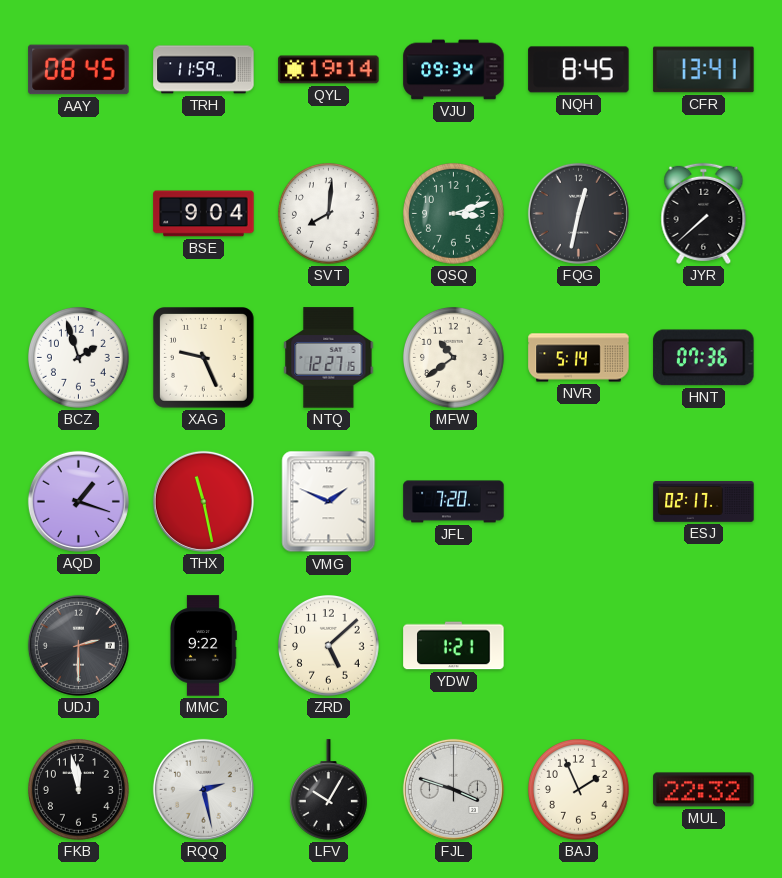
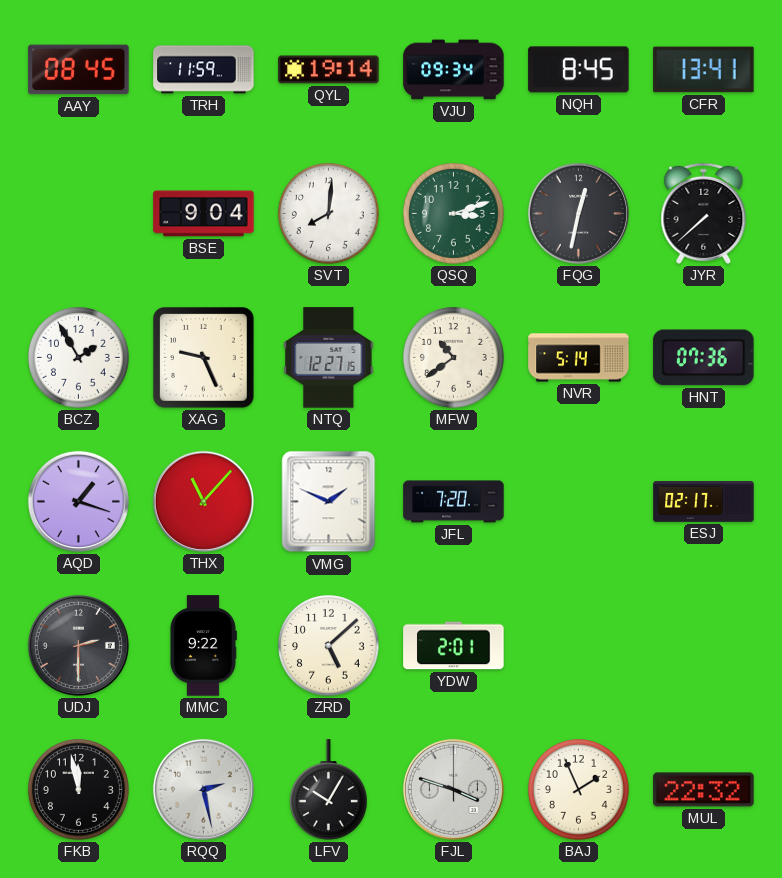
BCZ: 1:57 -> 1:55
THX: 11:28 -> 11:07
YDW: 1:21 -> 2:01
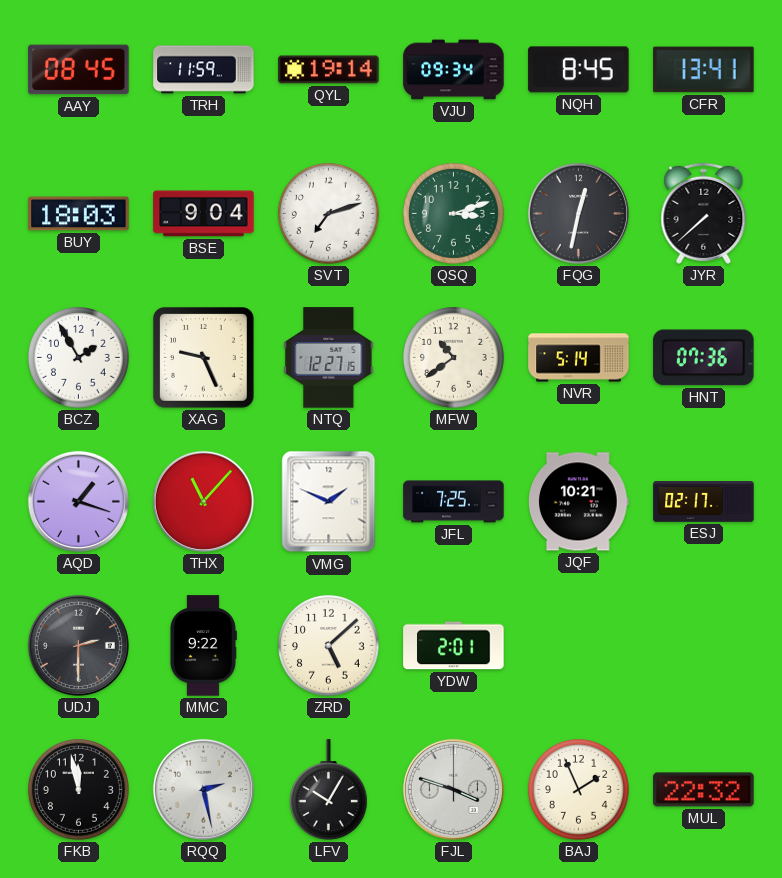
BUY: none -> 18:03
SVT: 8:01 -> 7:12
JFL: 7:20 -> 7:25
JQF: none -> 10:21
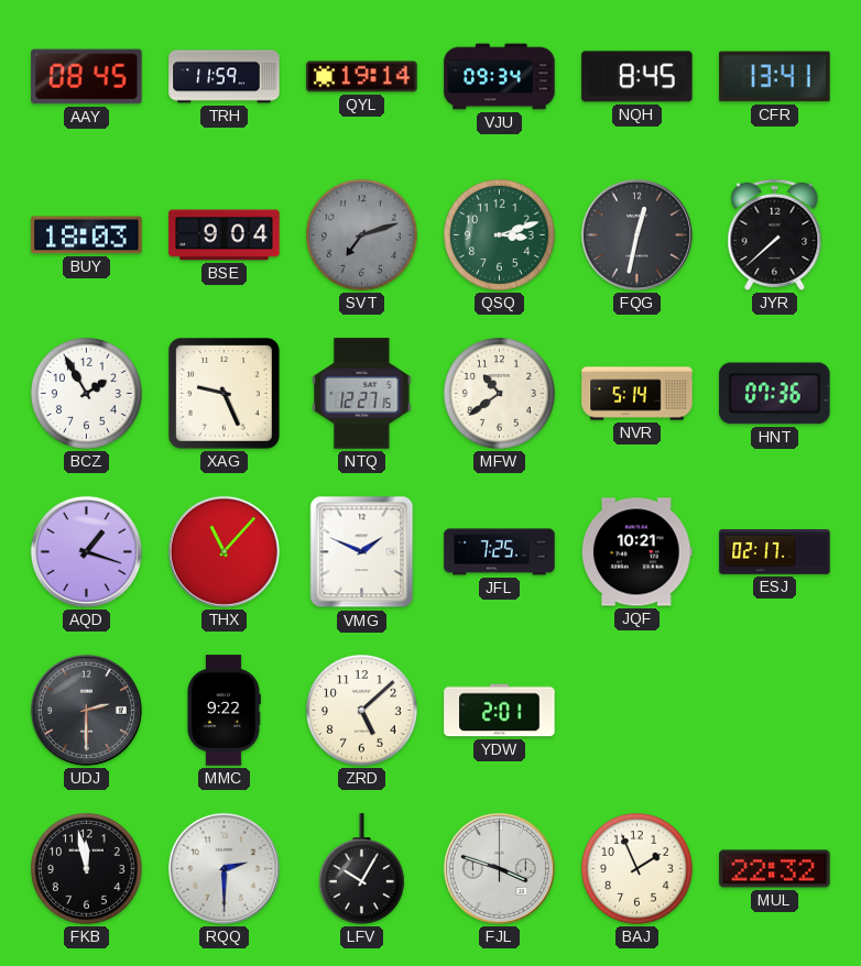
SVT dial: white -> grey
RQQ: 2:28 -> 2:30
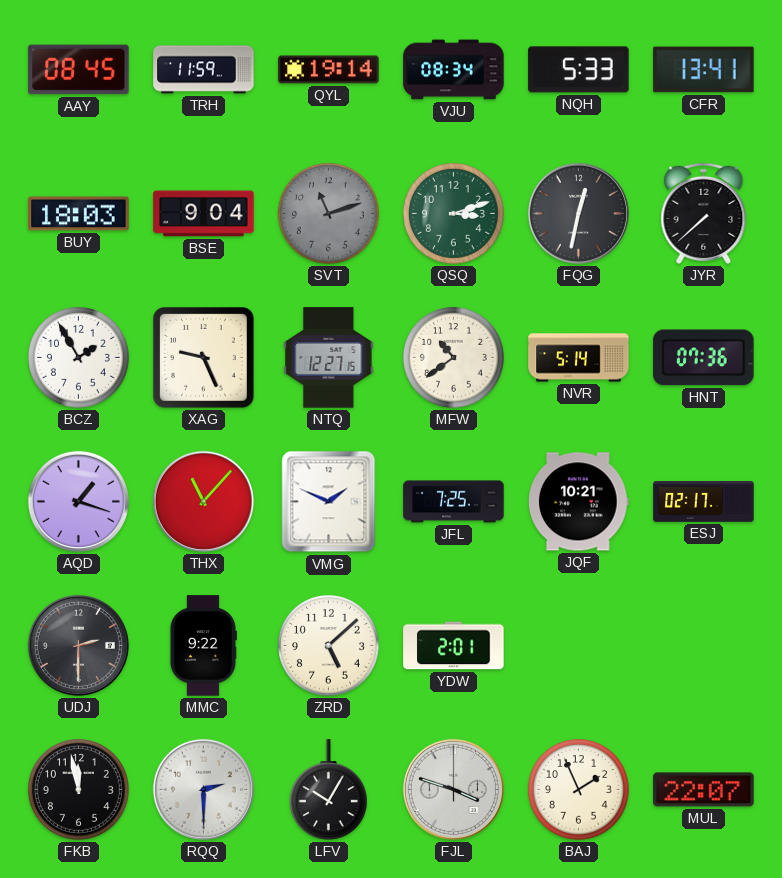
VJU: 09:34 -> 08:34
NQH: 8:45 -> 5:33
SVT: 7:12 -> 11:12
MUL: 22:32 -> 22:07
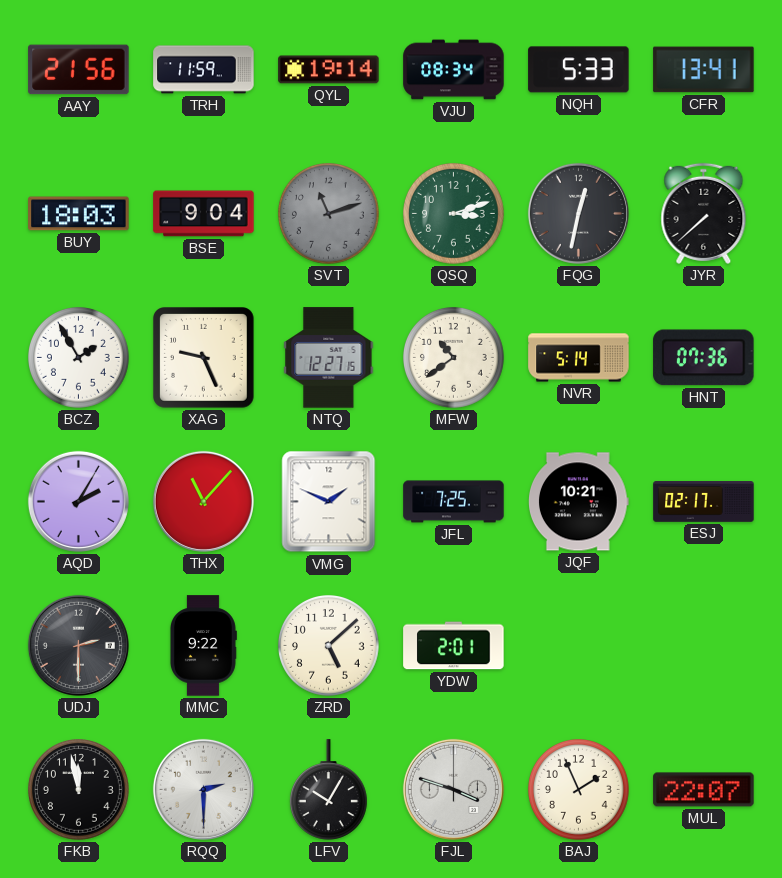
AAY: 08:45 -> 21:56
AQD: 1:18 -> 2:05
